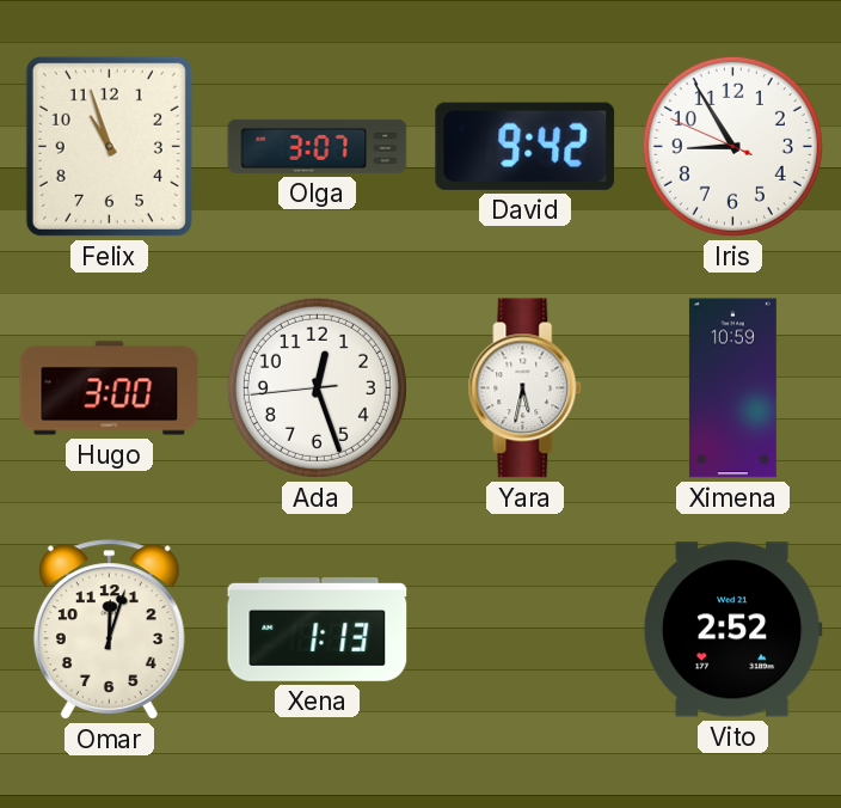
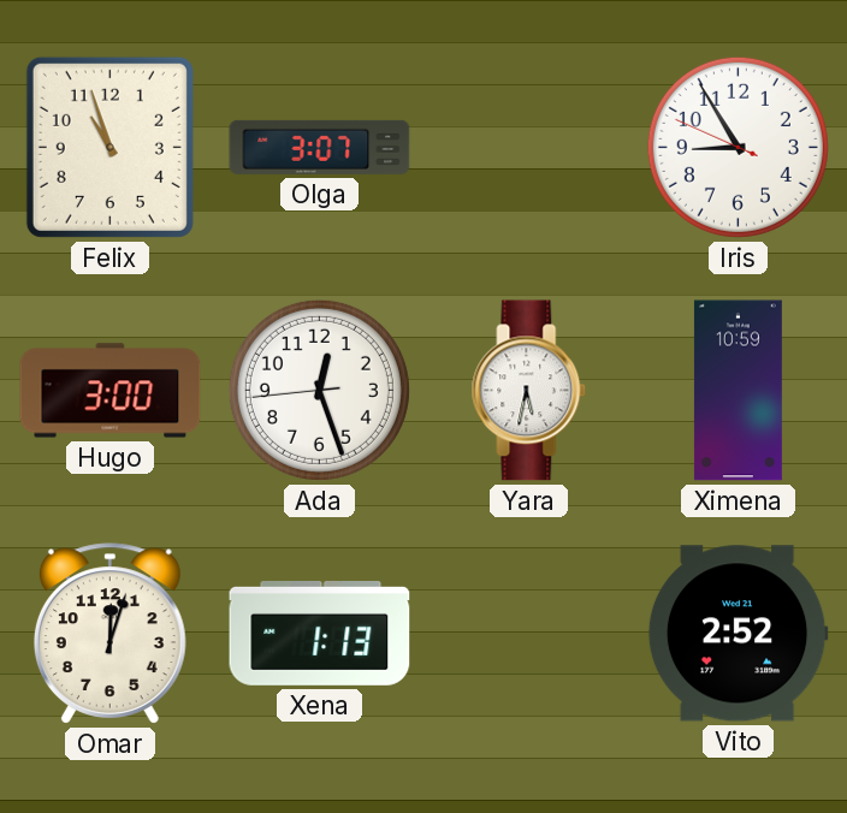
David: 9:42 -> none
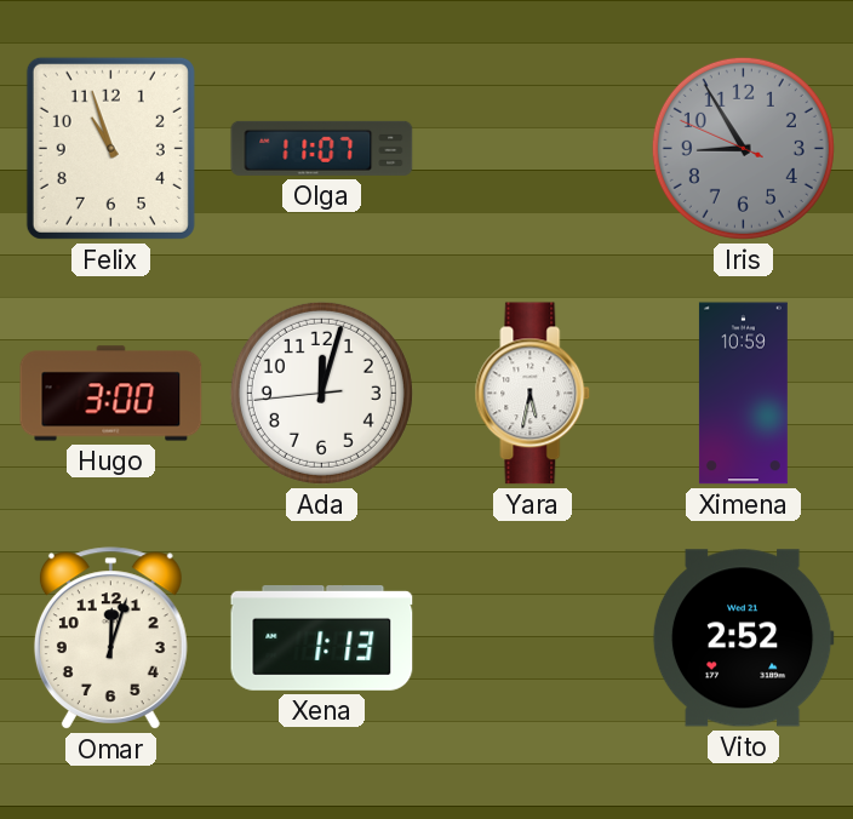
Olga: 3:07 -> 11:07
Iris dial: white -> grey
Ada: 12:26 -> 12:02
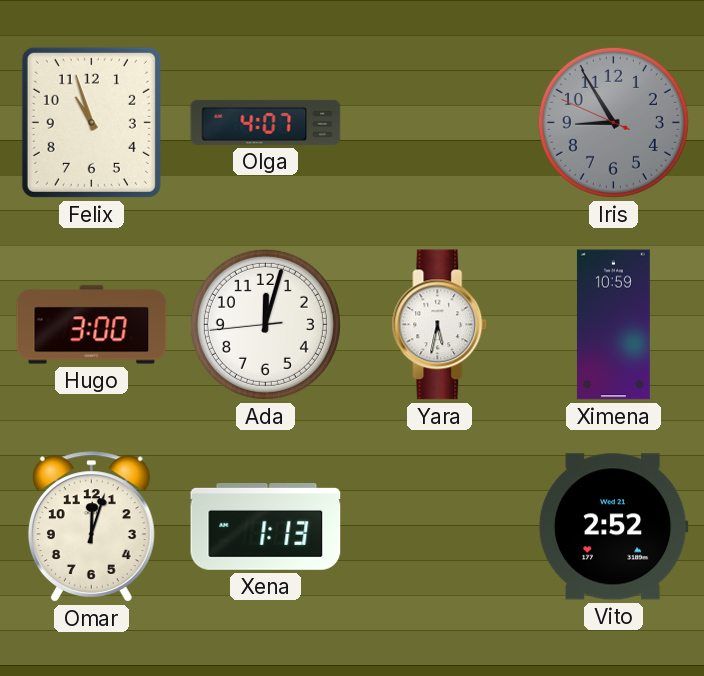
Olga: 11:07 -> 4:07
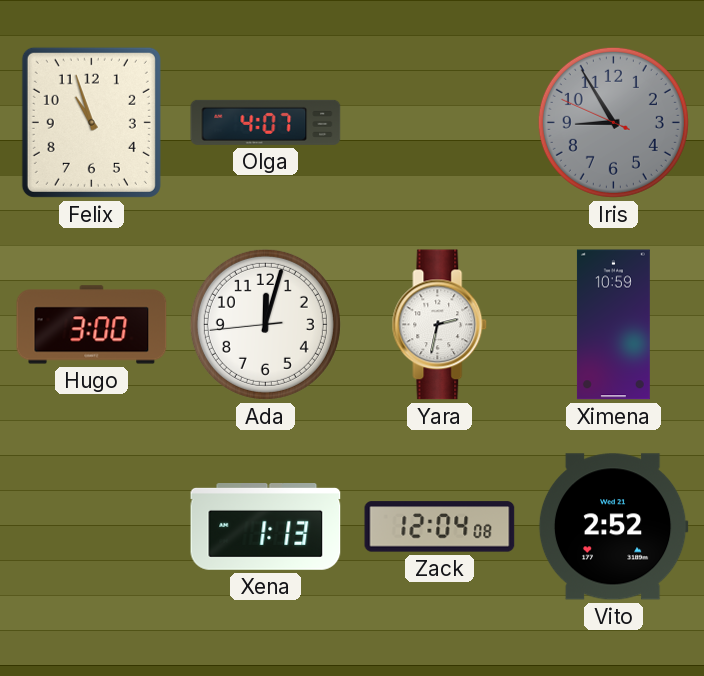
Yara: 5:32 -> 2:32
Omar: 12:03 -> none
Zack: none -> 12:04
